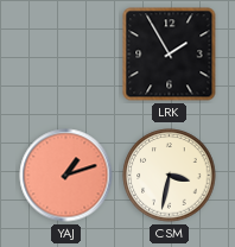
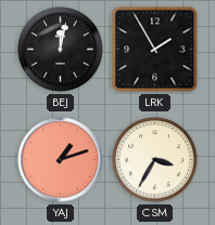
BEJ: none -> 12:02
CSM: 3:32 -> 3:35
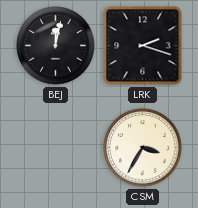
LRK: 1:55 -> 2:18
YAJ: 1:12 -> none
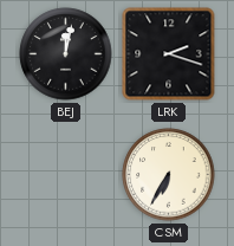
CSM: 3:35 -> 6:35
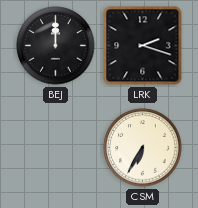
BEJ: 12:02 -> 12:00
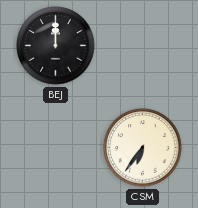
LRK: 2:18 -> none
CSM: 6:35 -> 6:36
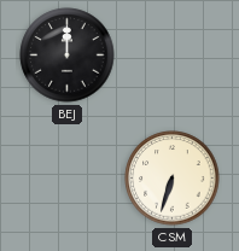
CSM: 6:36 -> 6:33
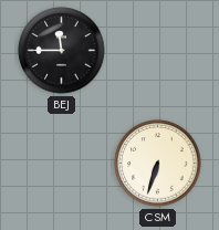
BEJ: 12:00 -> 11:45
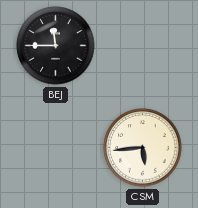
CSM: 6:33 -> 5:44
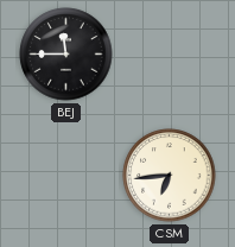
CSM: 5:44 -> 6:44
